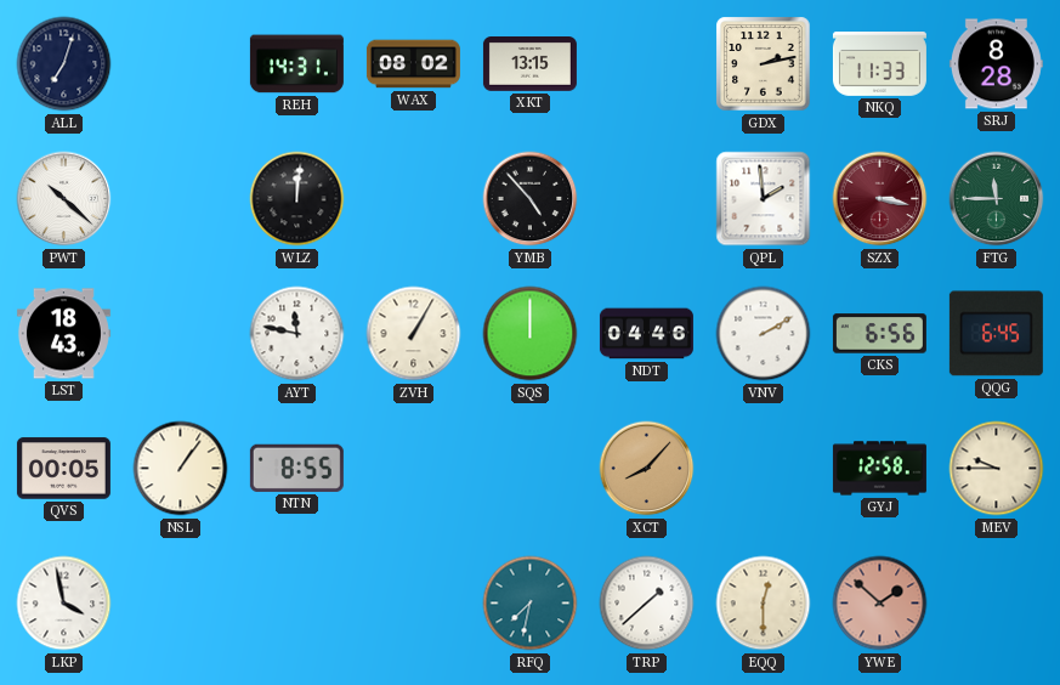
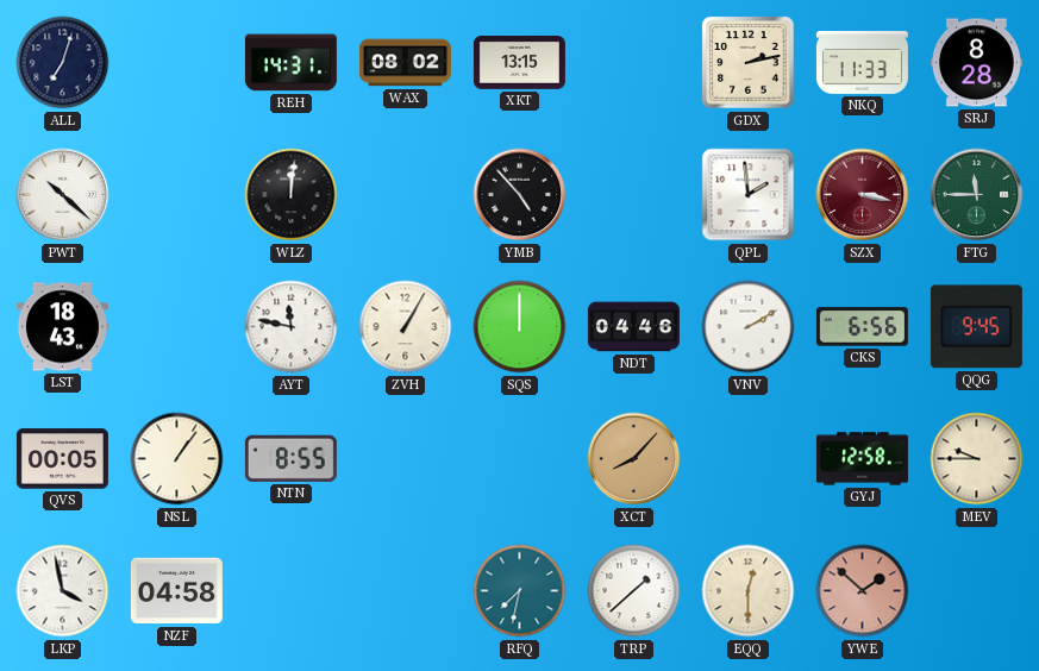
QQG: 6:45 -> 9:45
NZF: none -> 04:58
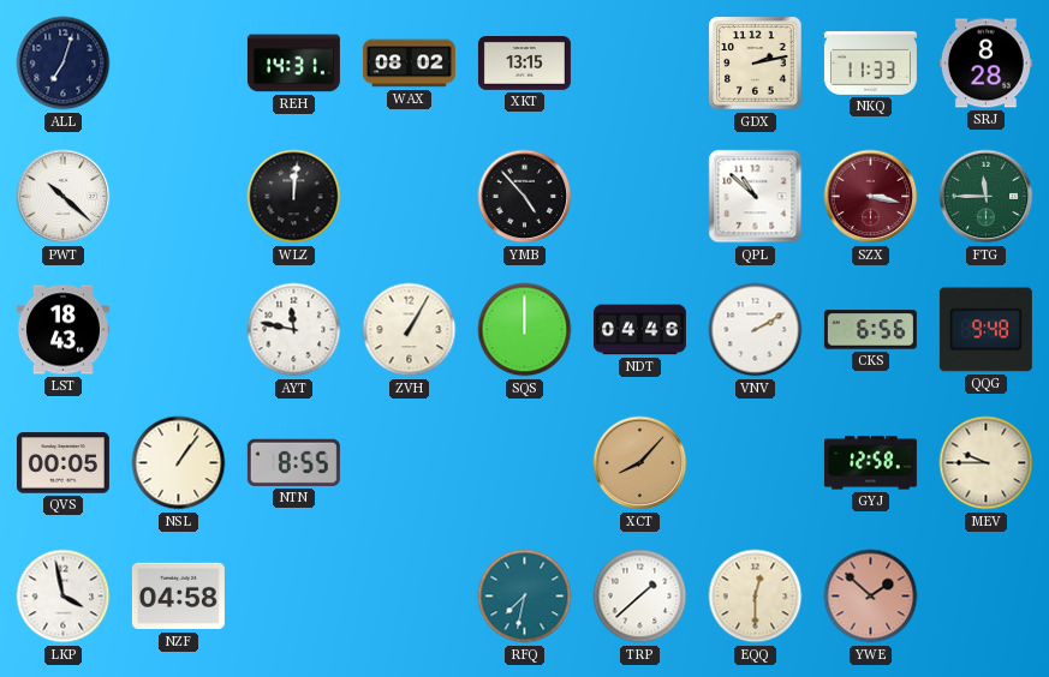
QPL: 1:59 -> 10:52
QQG: 9:45 -> 9:48
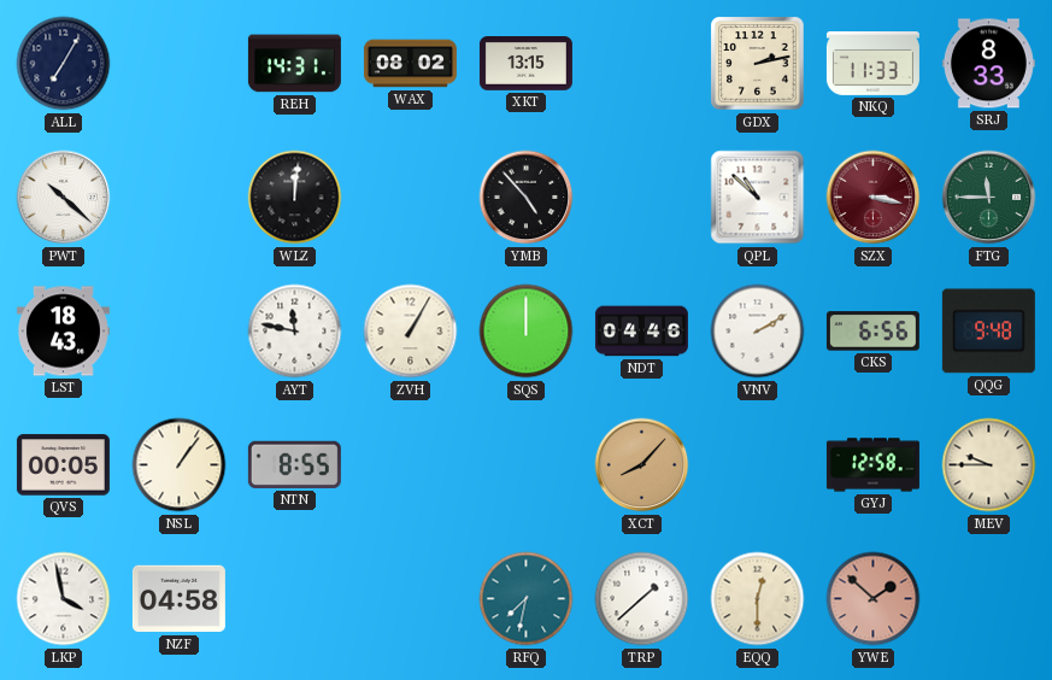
ALL: 7:03 -> 7:05
SRJ: 8:28 -> 8:33
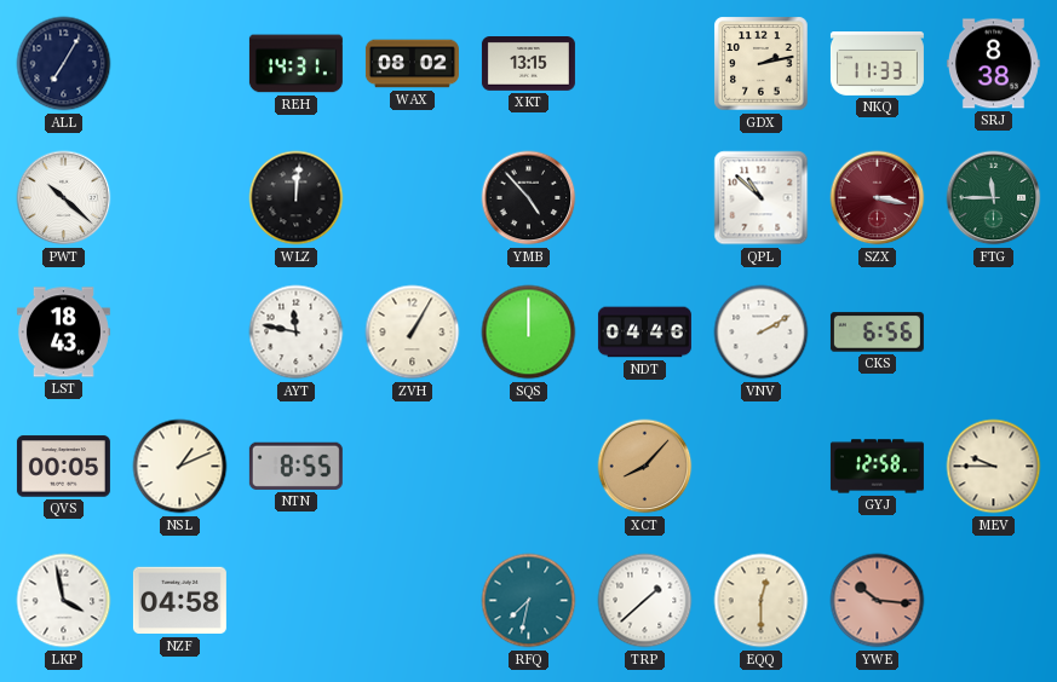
SRJ: 8:33 -> 8:38
QQG: 9:48 -> none
NSL: 1:06 -> 1:11
YWE: 1:52 -> 10:16
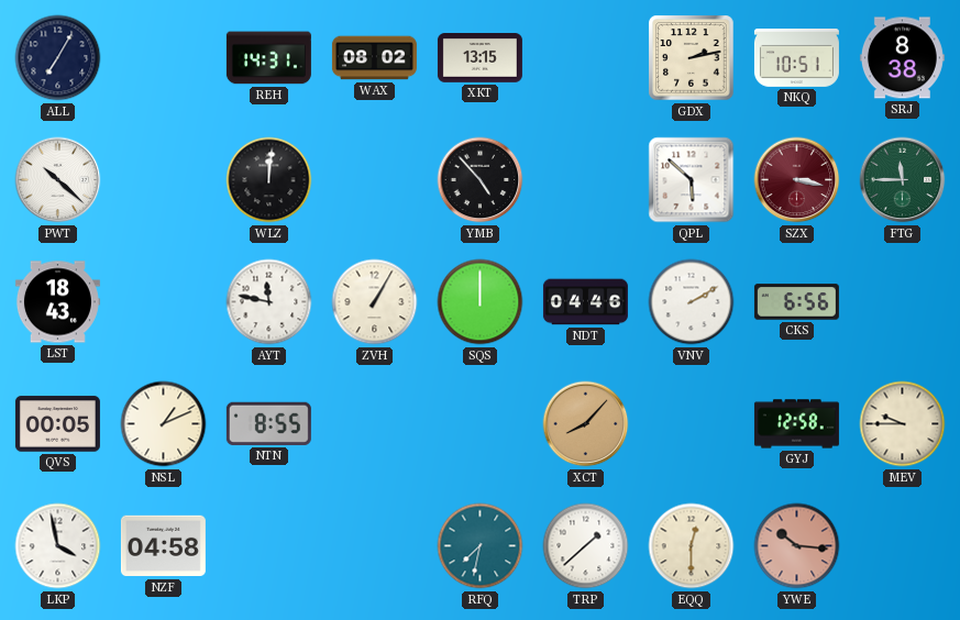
NKQ: 11:33 -> 10:51
QPL: 10:52 -> 5:52
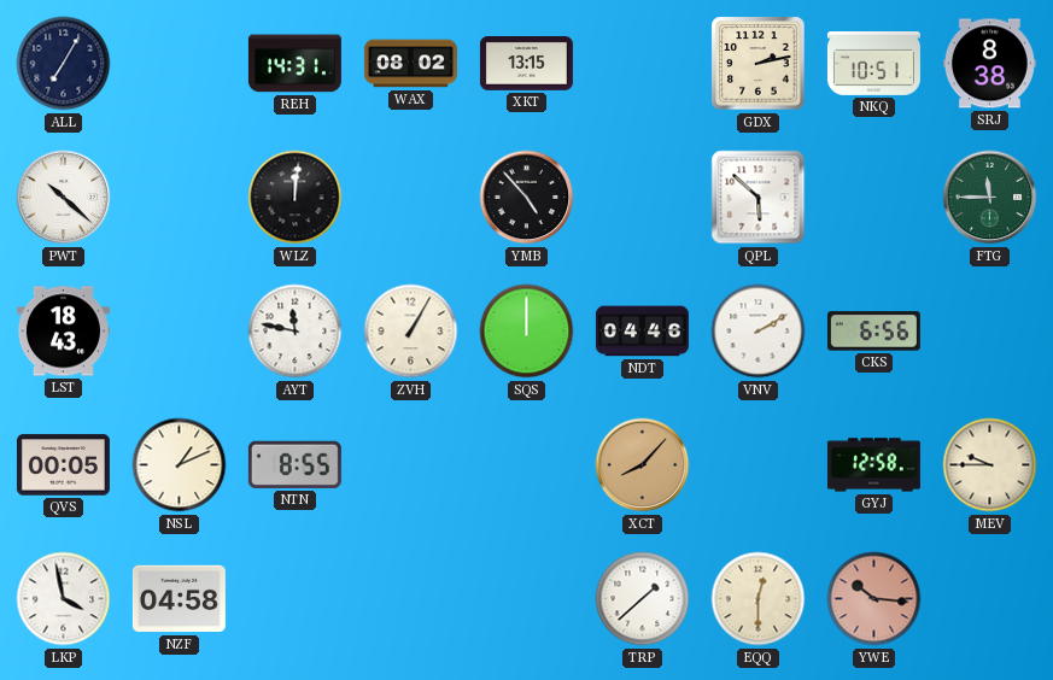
SZX: 3:17 -> none
RFQ: 7:32 -> none
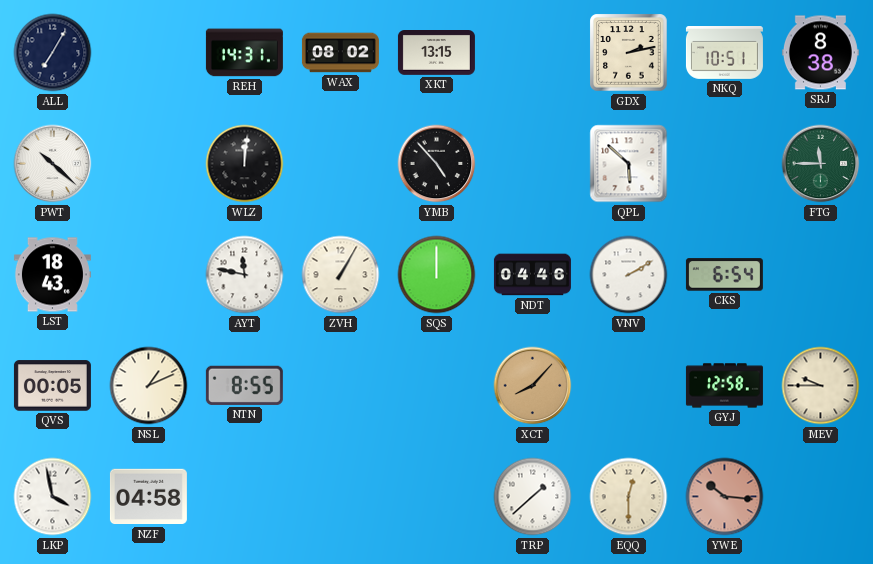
CKS: 6:56 -> 6:54
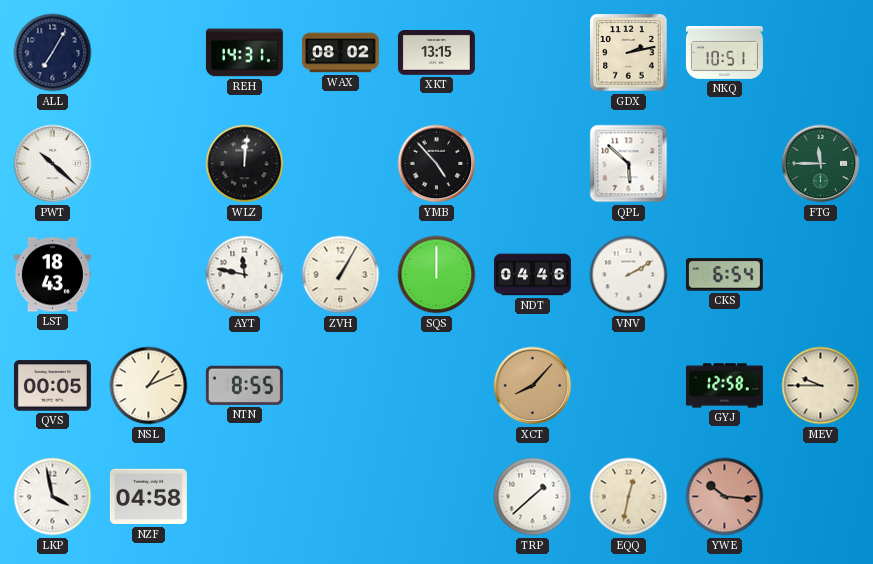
SRJ: 8:38 -> none
EQQ: 12:30 -> 12:32
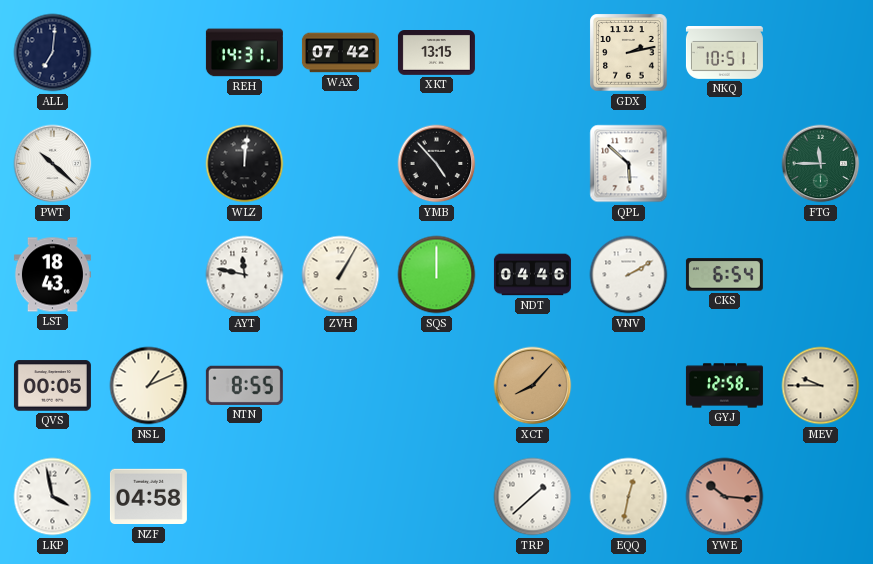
ALL: 7:05 -> 7:01
WAX: 08:02 -> 07:42
